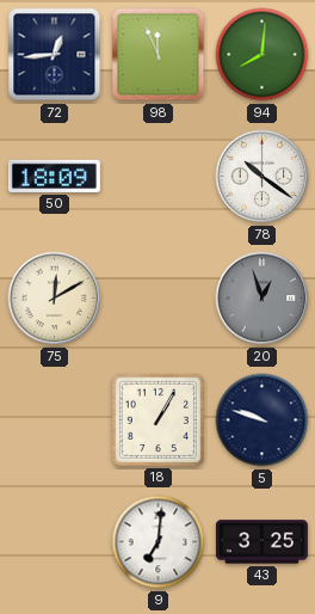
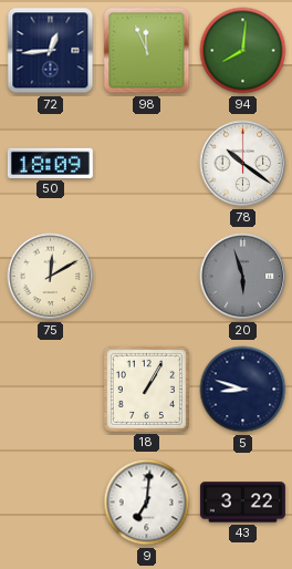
20: 12:57 -> 5:57
5: 9:48 -> 8:48
43: 3:25 -> 3:22
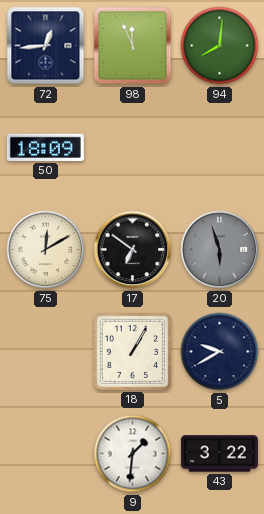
78: 10:21 -> none
17: none -> 6:51
5: 8:48 -> 9:40
9: 7:01 -> 1:31
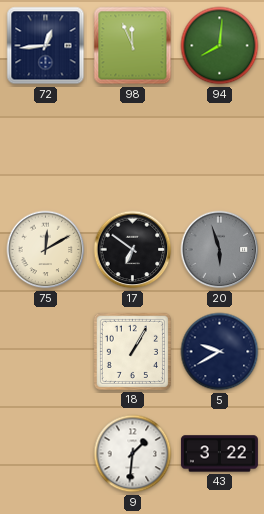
50: 18:09 -> none
